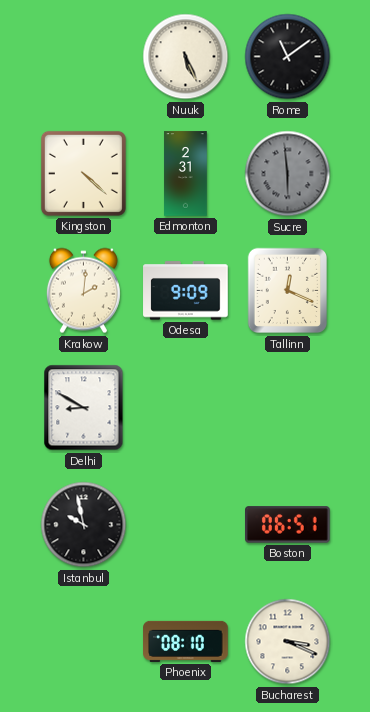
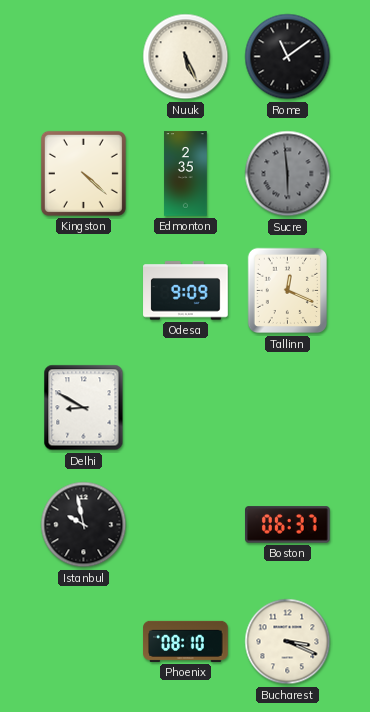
Edmonton: 2:31 -> 2:35
Krakow: 2:01 -> none
Boston: 06:51 -> 06:37
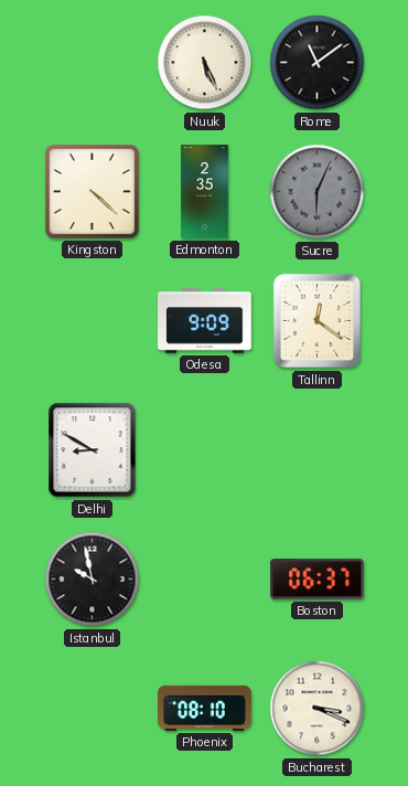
Sucre: 5:59 -> 6:04
Tallinn: 12:19 -> 12:21
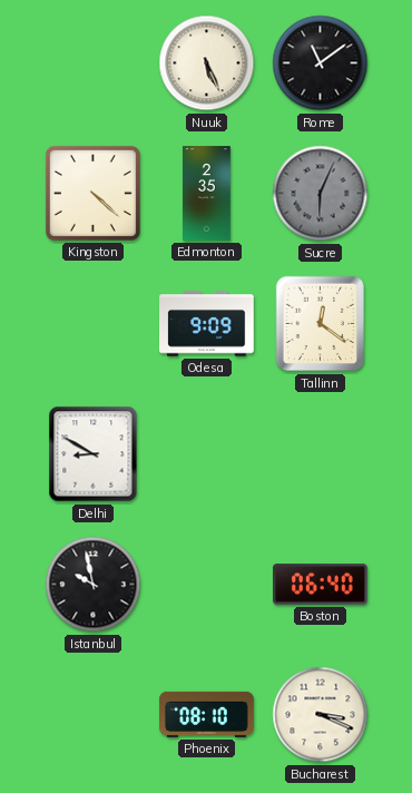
Boston: 06:37 -> 06:40
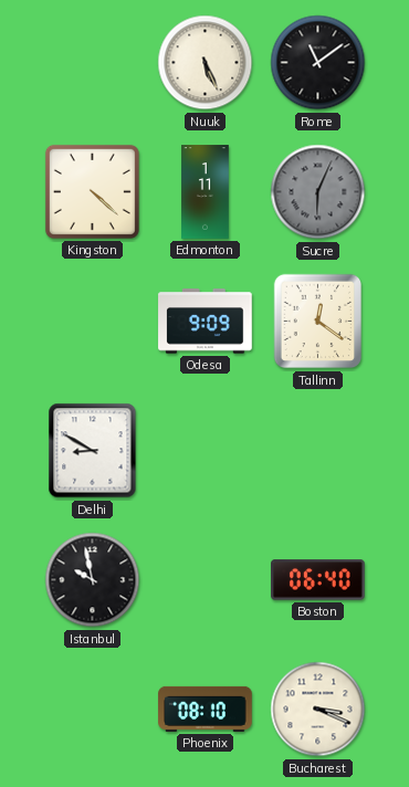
Edmonton: 2:35 -> 1:11
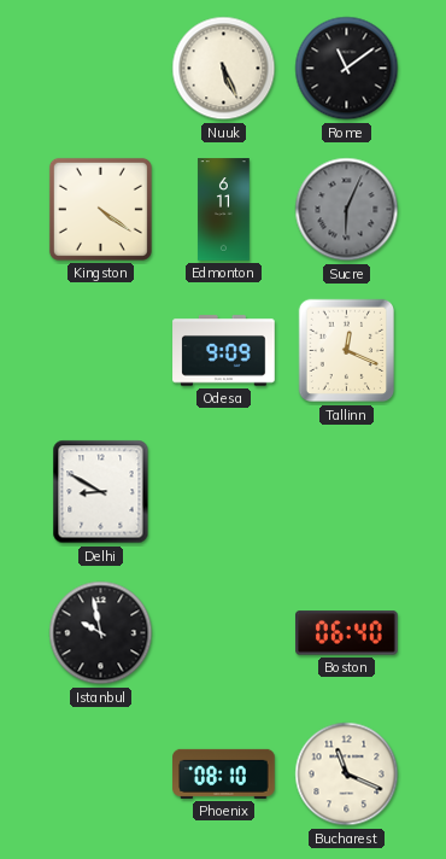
Kingston: 4:22 -> 4:21
Edmonton: 1:11 -> 6:11
Tallinn: 12:21 -> 12:19
Bucharest: 3:19 -> 11:19
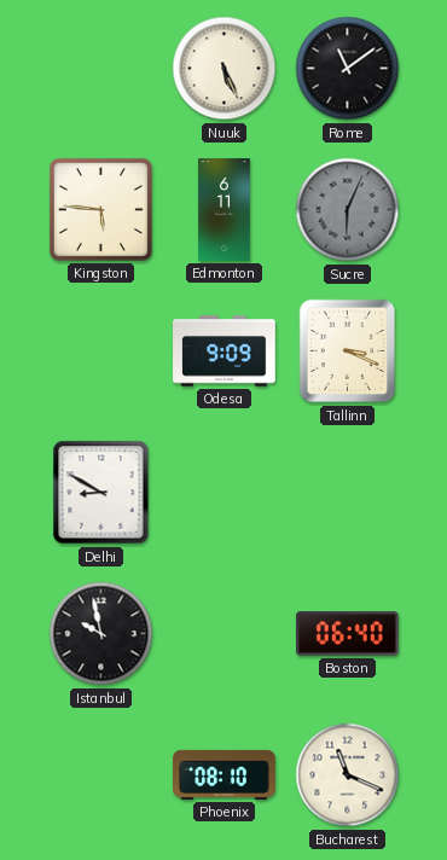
Kingston: 4:21 -> 5:46
Tallinn: 12:19 -> 3:19
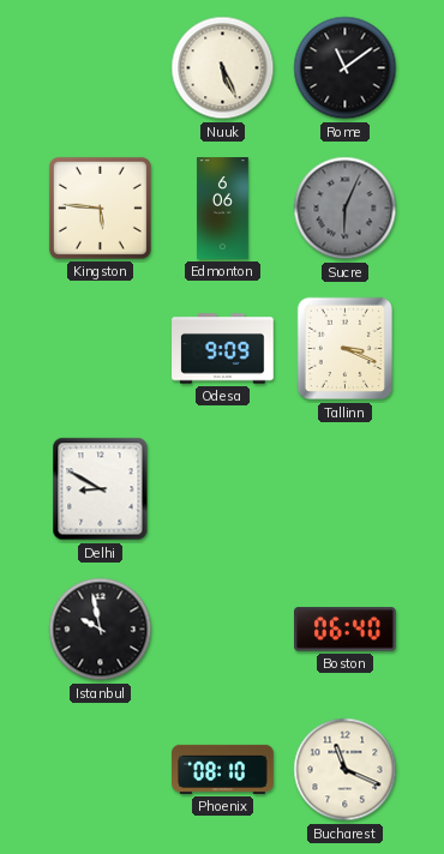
Edmonton: 6:11 -> 6:06
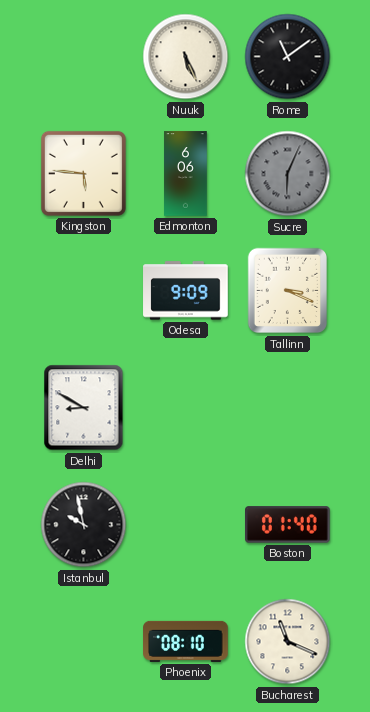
Boston: 06:40 -> 01:40
